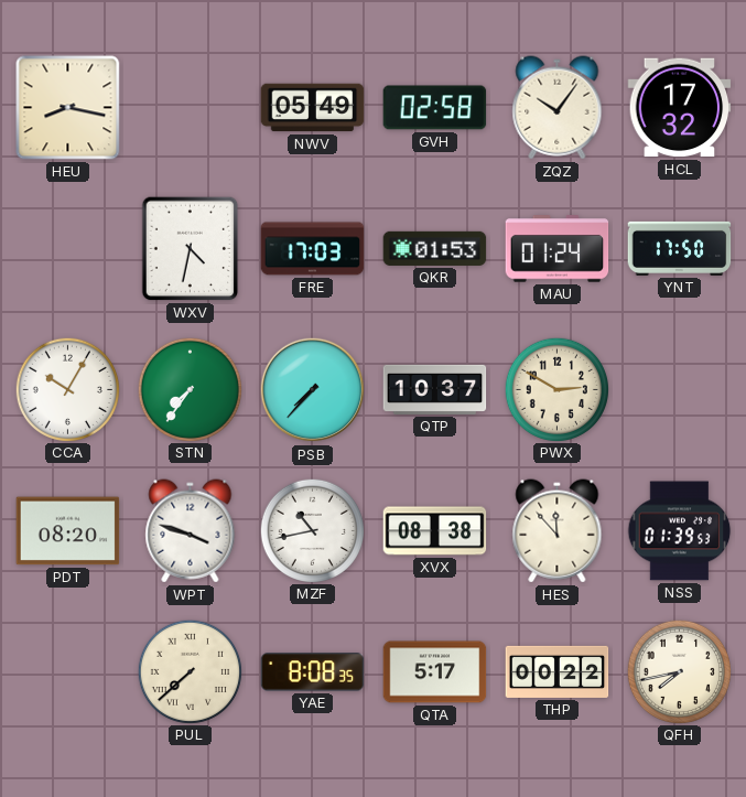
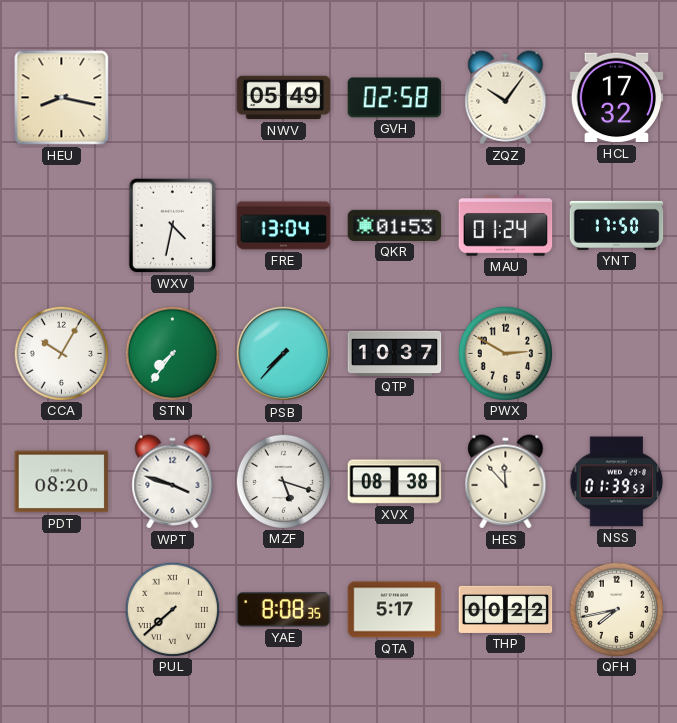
FRE: 17:03 -> 13:04
MZF: 10:43 -> 5:18
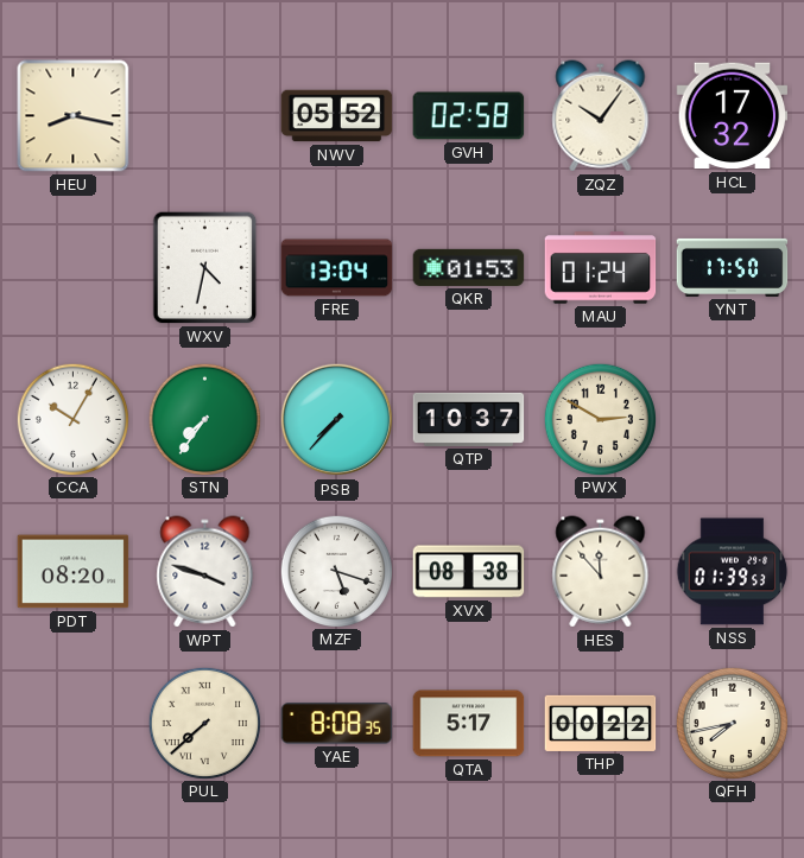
NWV: 05:49 -> 05:52
